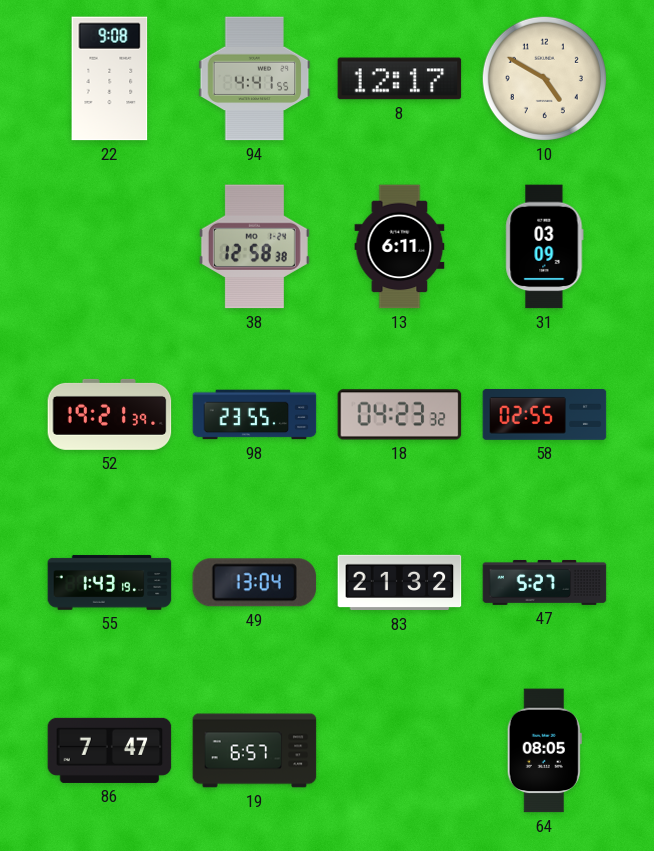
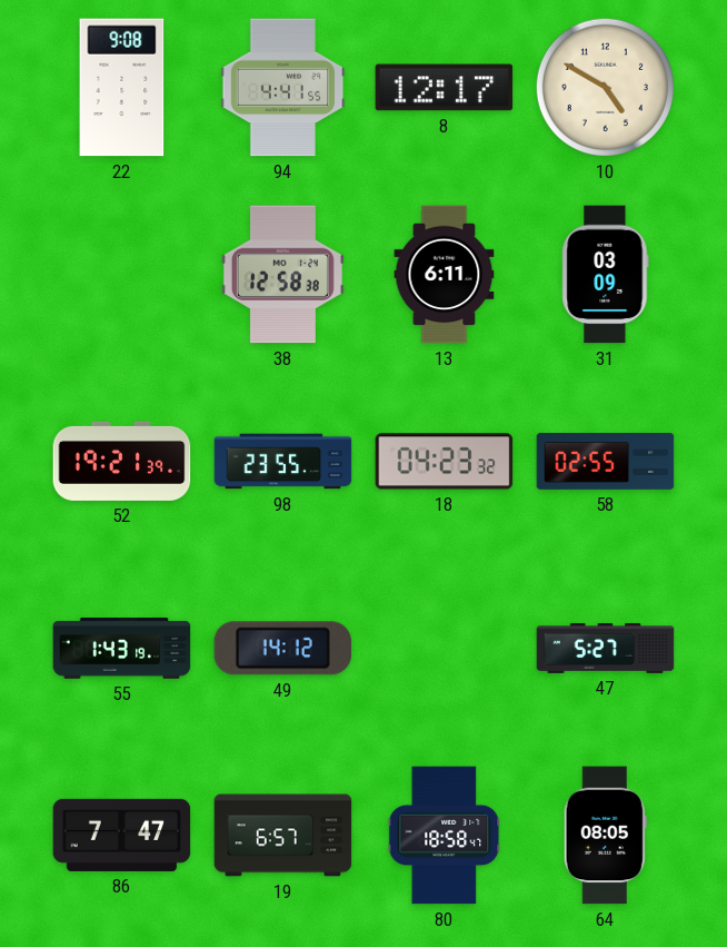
49: 13:04 -> 14:12
83: 21:32 -> none
80: none -> 18:58
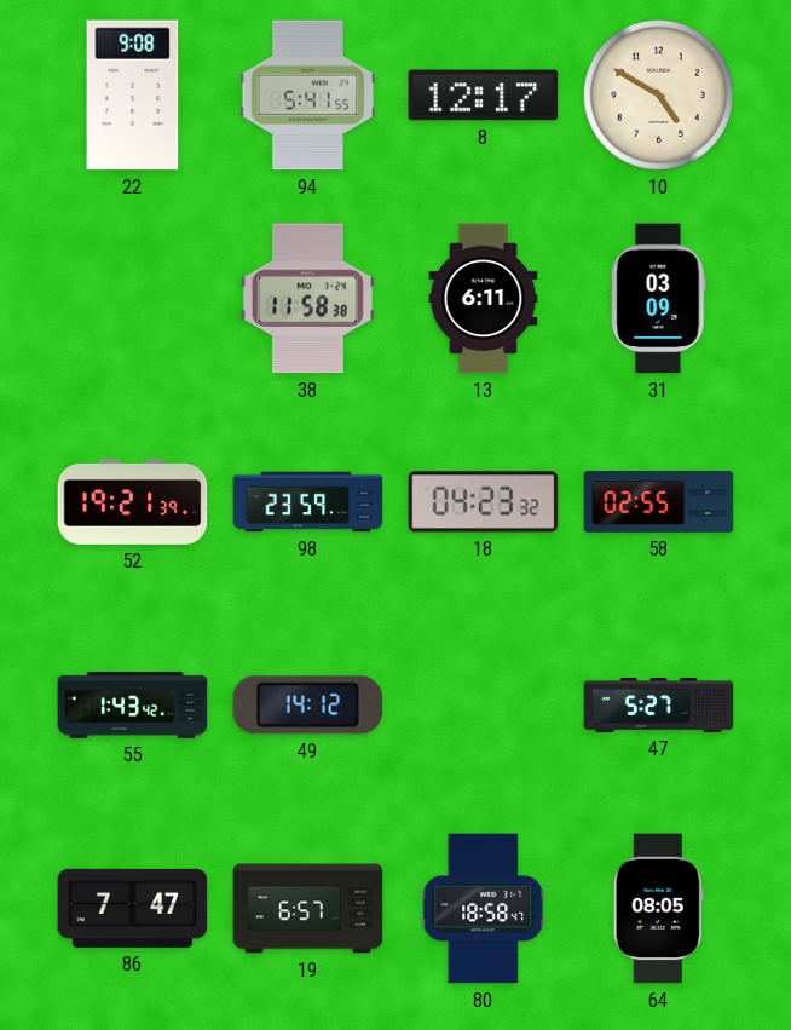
94: 4:41 -> 5:41
38: 12:58 -> 11:58
98: 23:55 -> 23:59
55: 1:43:19 -> 1:43:42
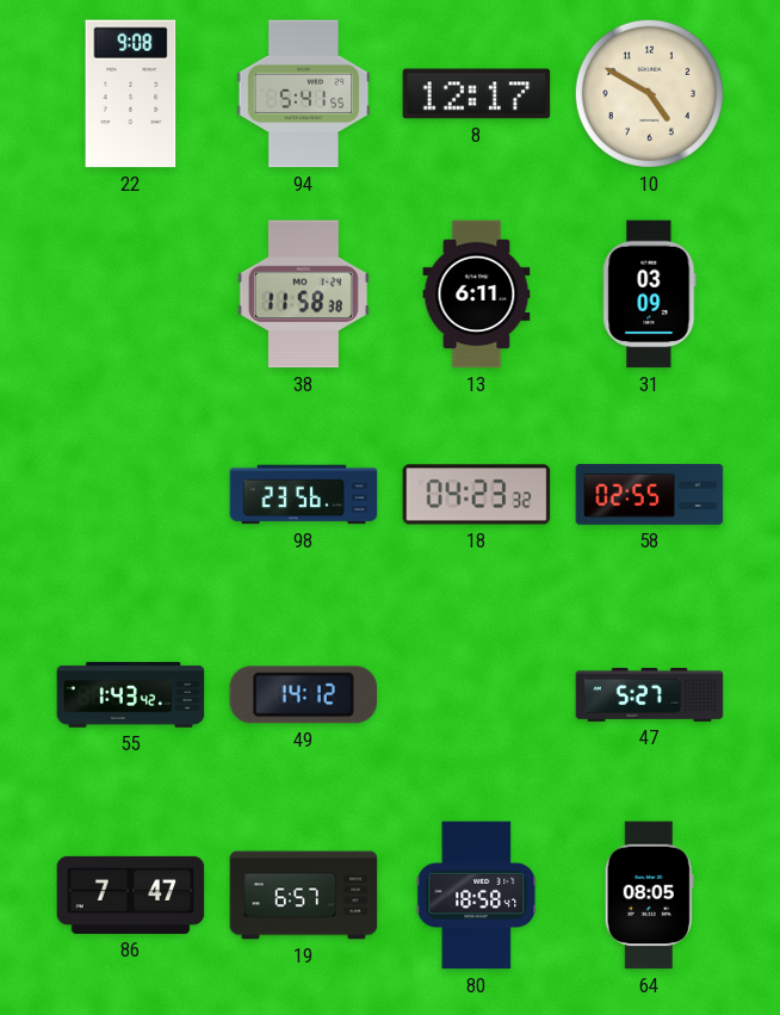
52: 19:21 -> none
98: 23:59 -> 23:56
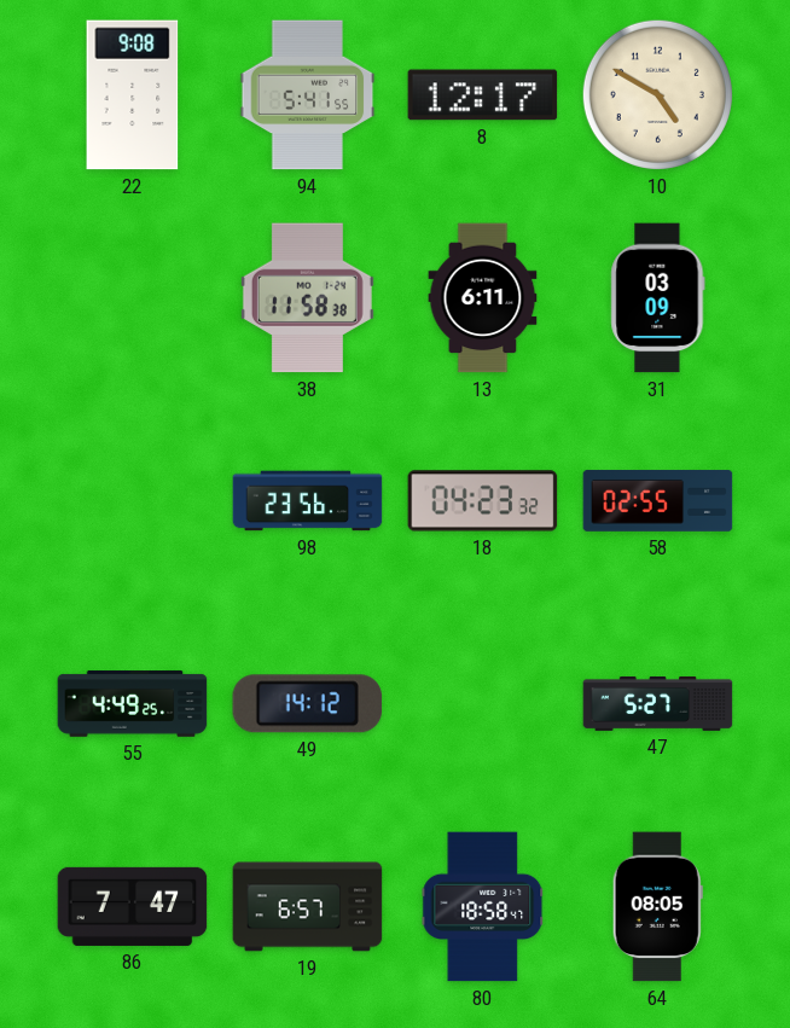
55: 1:43 -> 4:49
